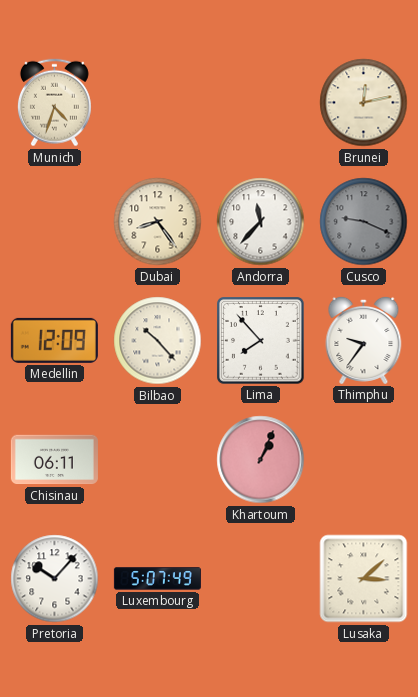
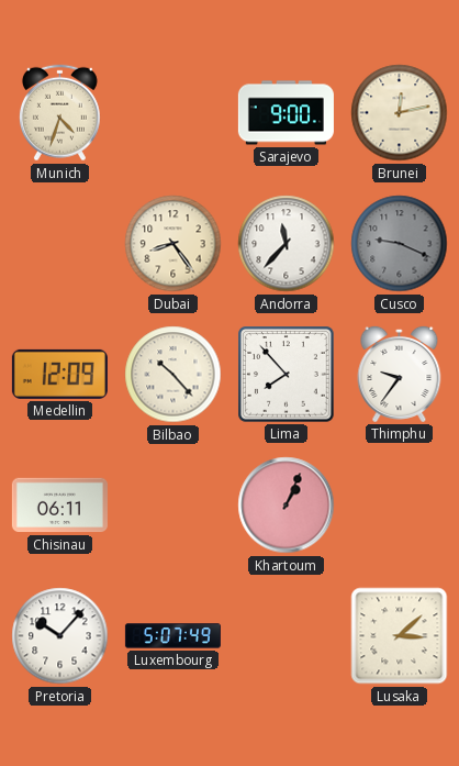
Sarajevo: none -> 9:00
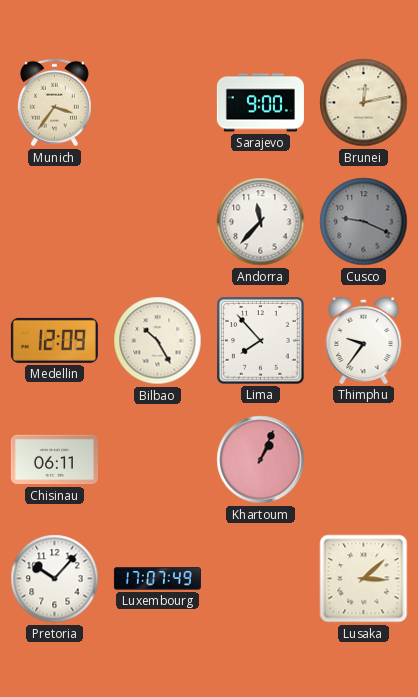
Munich: 4:33 -> 3:36
Dubai: 8:24 -> none
Bilbao: 10:23 -> 10:25
Luxembourg: 5:07 -> 17:07
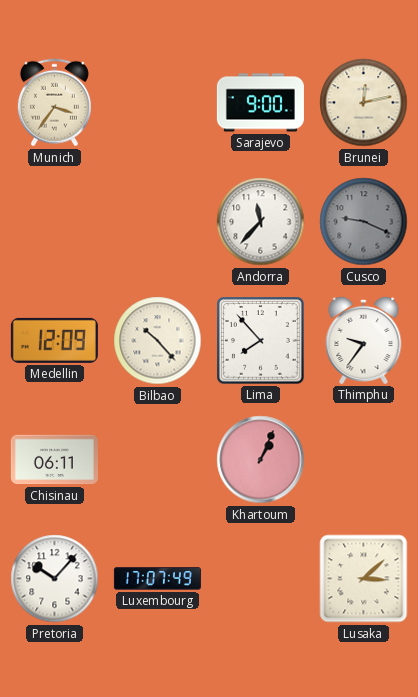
Bilbao: 10:25 -> 10:23
